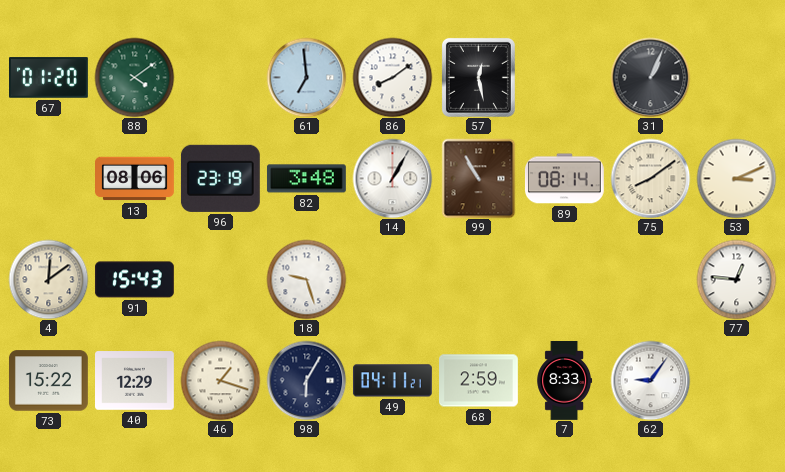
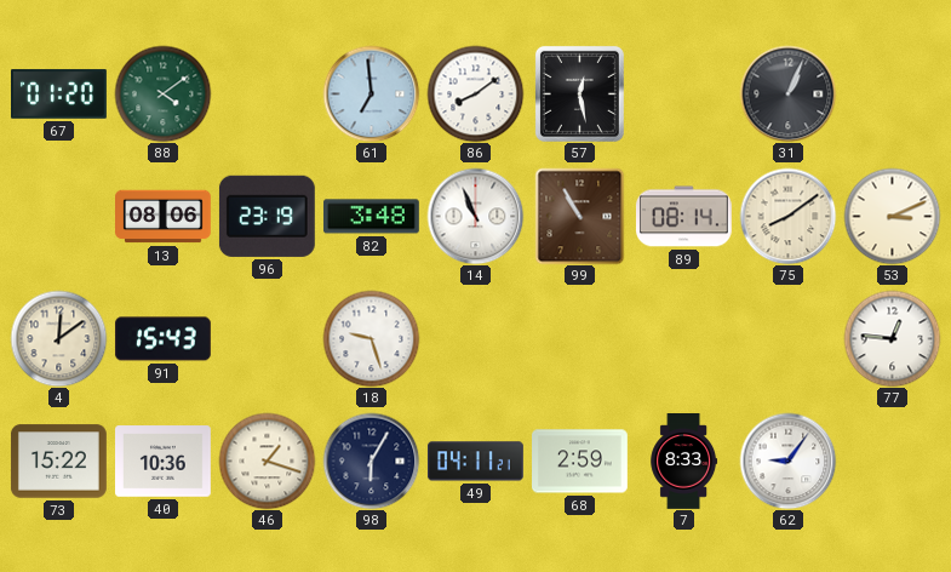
14: 1:05 -> 10:56
40: 12:29 -> 10:36
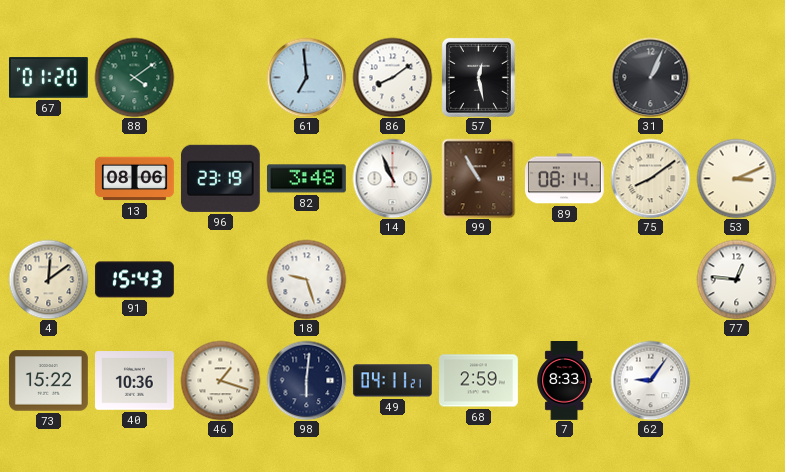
98: 6:05 -> 6:01
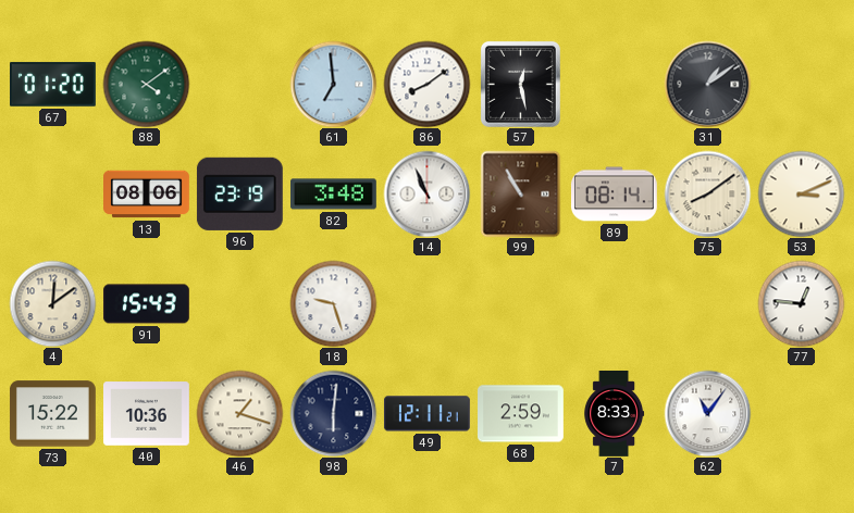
31: 1:04 -> 1:09
49: 04:11 -> 12:11
62: 9:06 -> 11:06
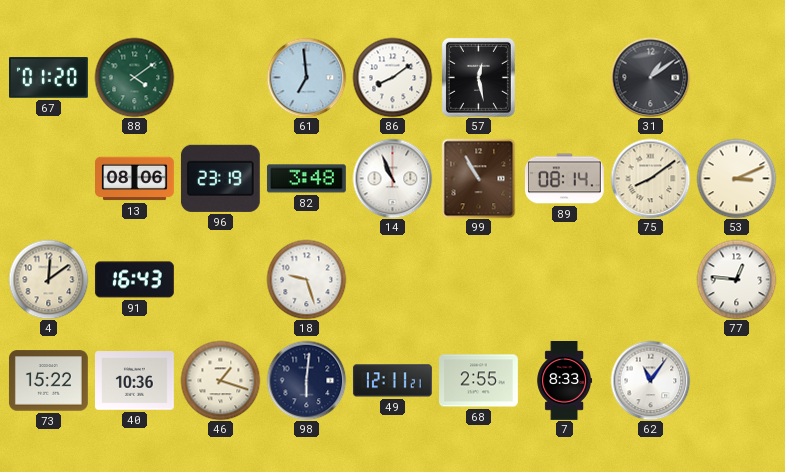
91: 15:43 -> 16:43
68: 2:59 -> 2:55
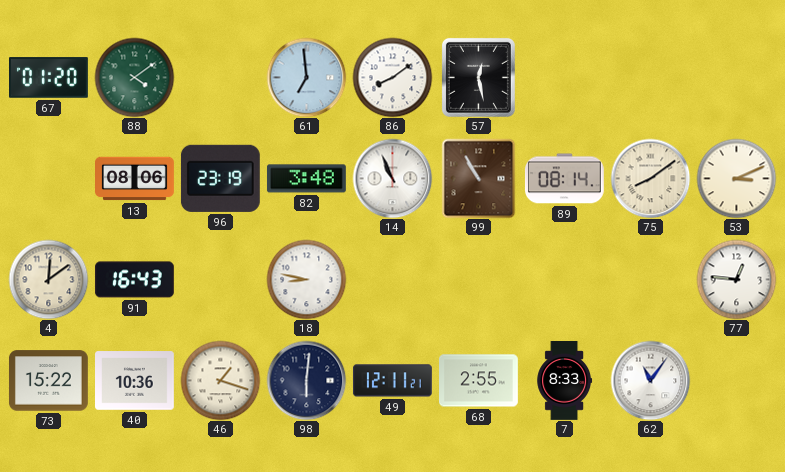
31: 1:09 -> none
18: 9:27 -> 8:47
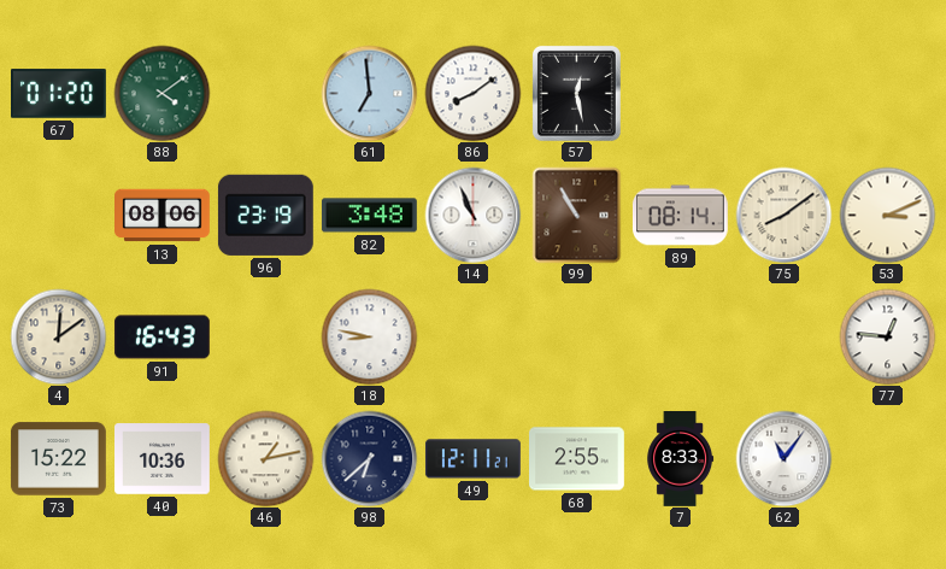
46: 1:18 -> 1:13
98: 6:01 -> 6:38
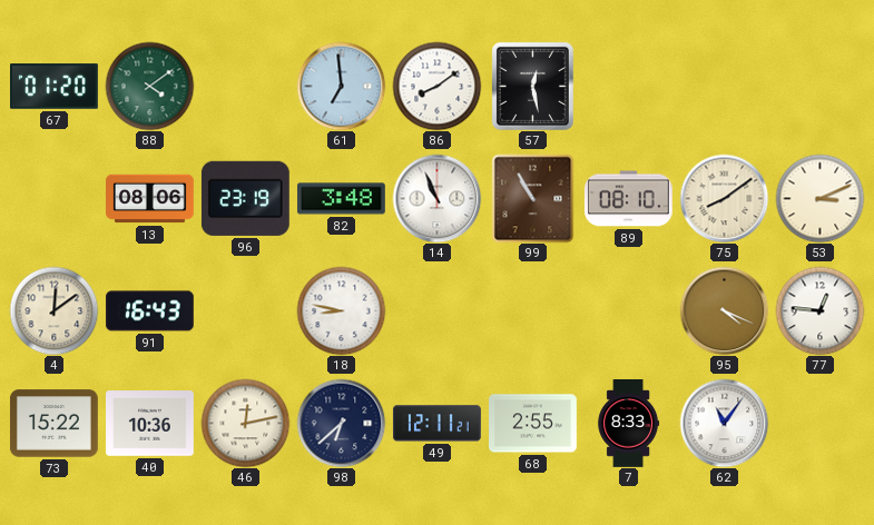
89: 08:14 -> 08:10
95: none -> 4:19
46: 1:13 -> 12:13
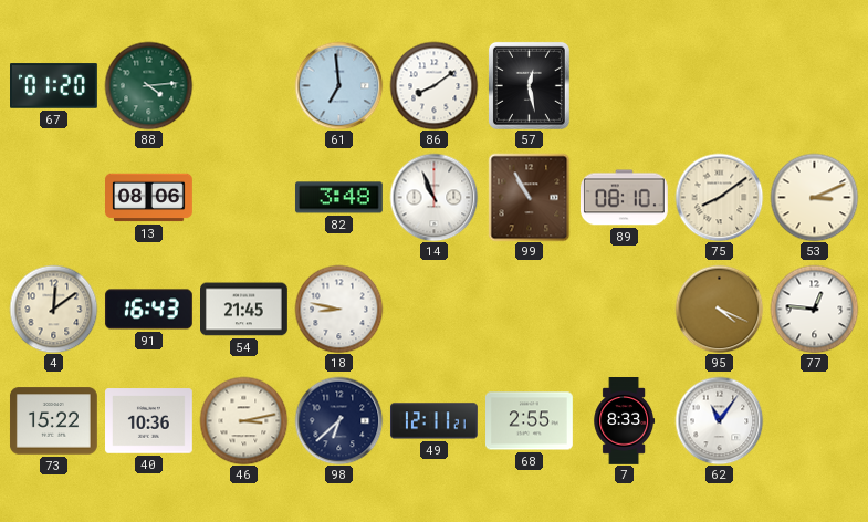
88: 4:09 -> 4:14
96: 23:19 -> none
54: none -> 21:45
46: 12:13 -> 3:13
